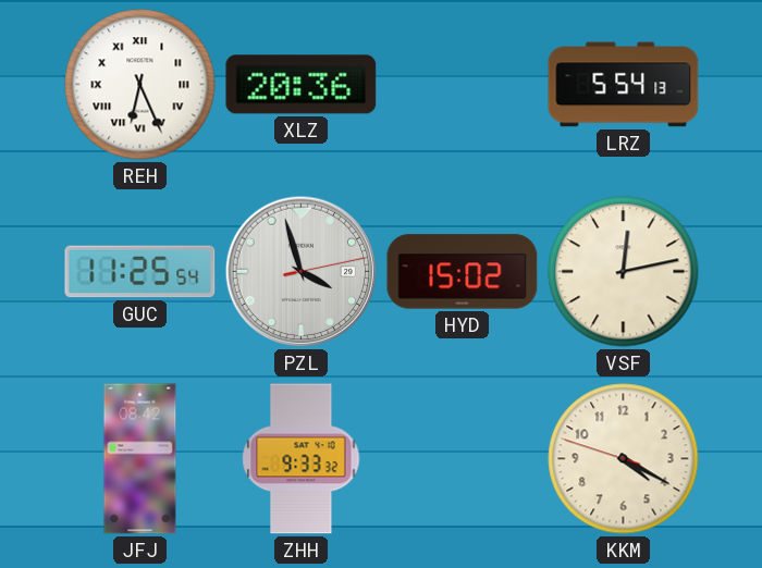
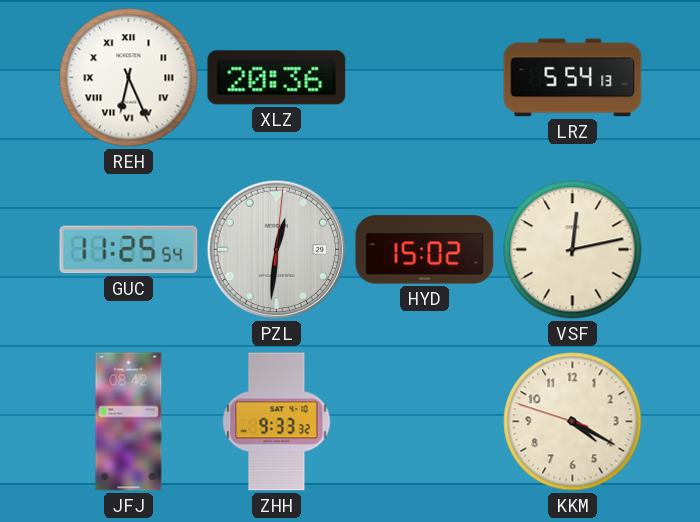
PZL: 3:57 -> 12:31
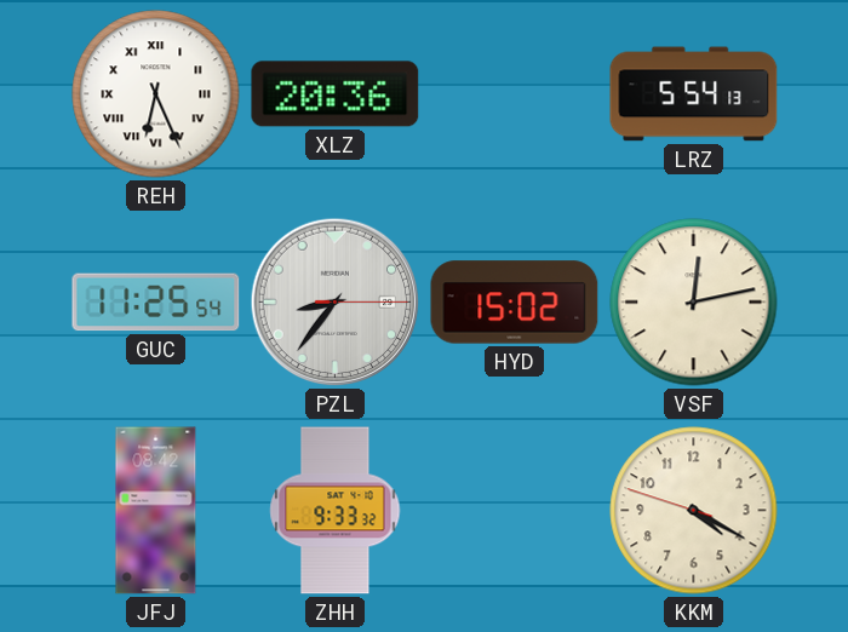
PZL: 12:31 -> 8:36
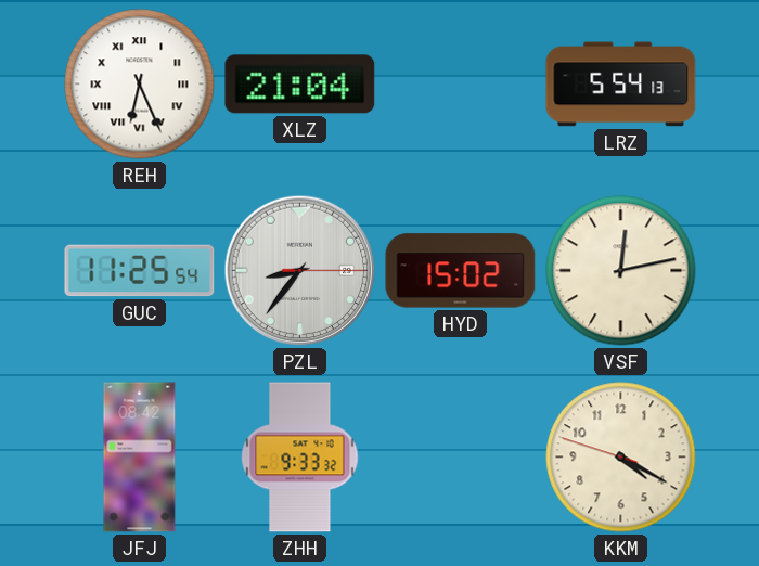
XLZ: 20:36 -> 21:04
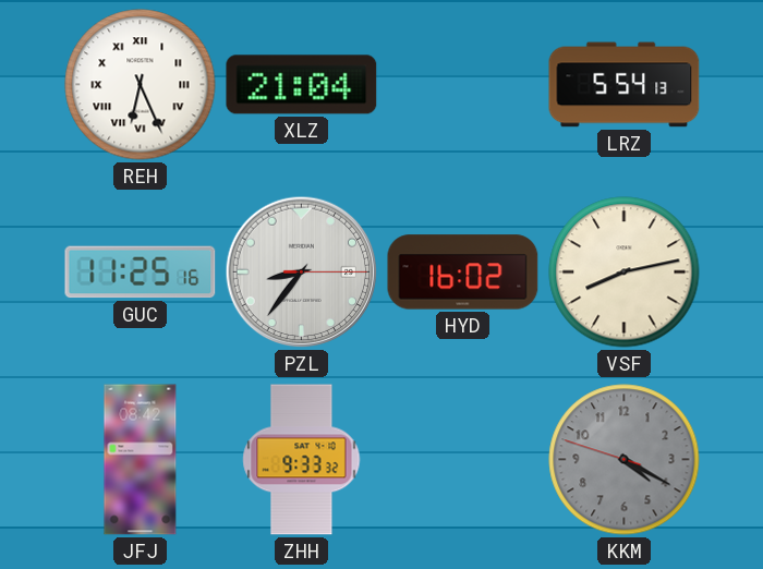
GUC: 11:25:54 -> 11:25:16
HYD: 15:02 -> 16:02
VSF: 12:13 -> 8:13
KKM dial: cream -> grey
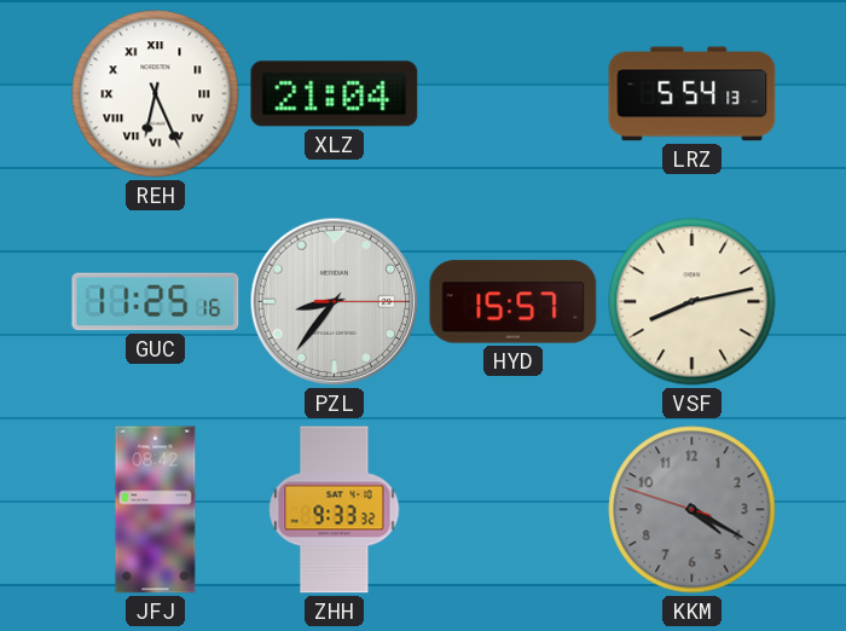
HYD: 16:02 -> 15:57
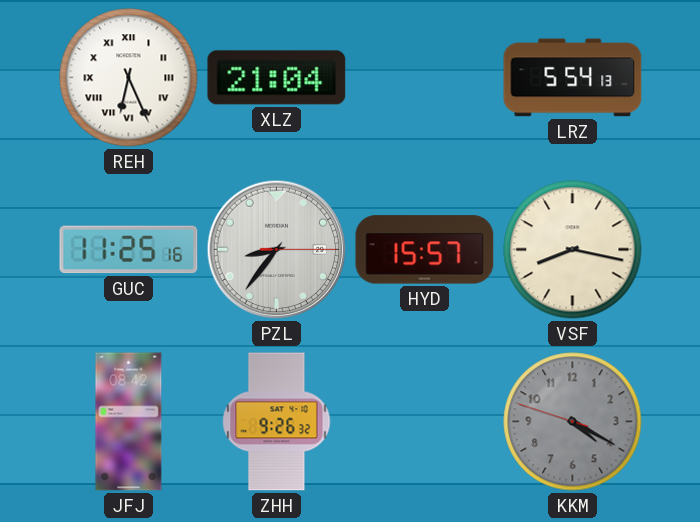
VSF: 8:13 -> 8:17
ZHH: 9:33 -> 9:26
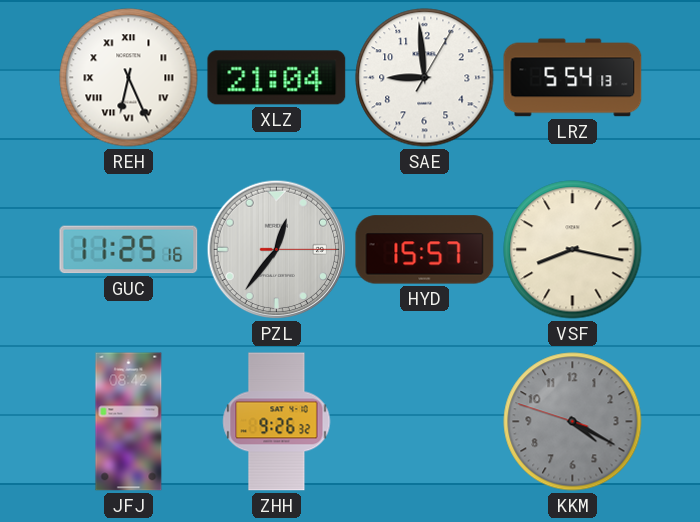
SAE: none -> 8:59
PZL: 8:36 -> 12:36
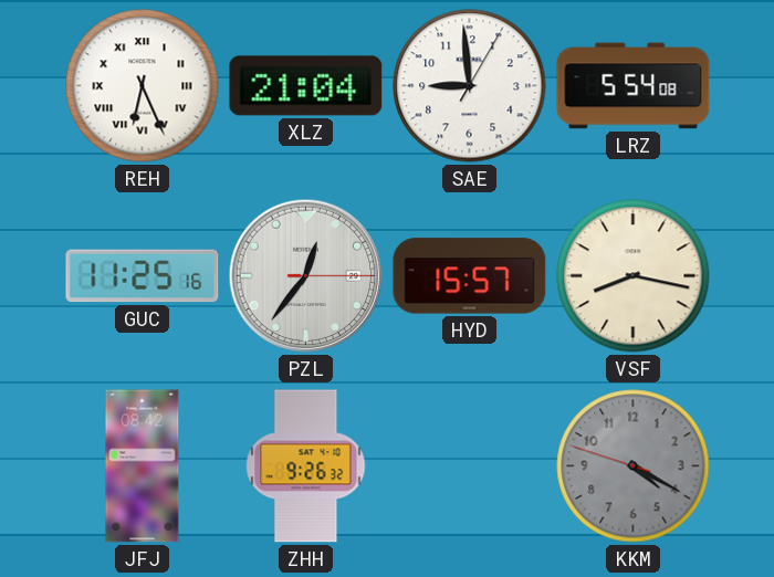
LRZ: 5:54:13 -> 5:54:08
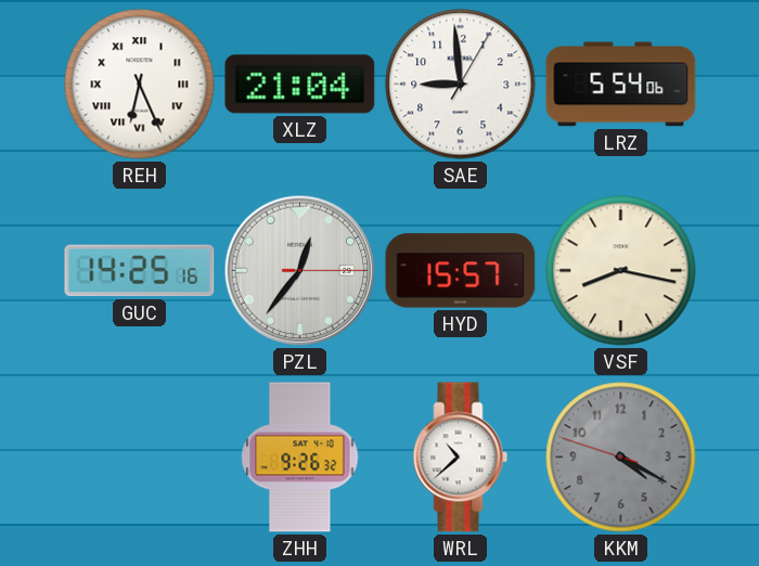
LRZ: 5:54:08 -> 5:54:06
GUC: 11:25 -> 14:25
JFJ: 08:42 -> none
WRL: none -> 10:38
